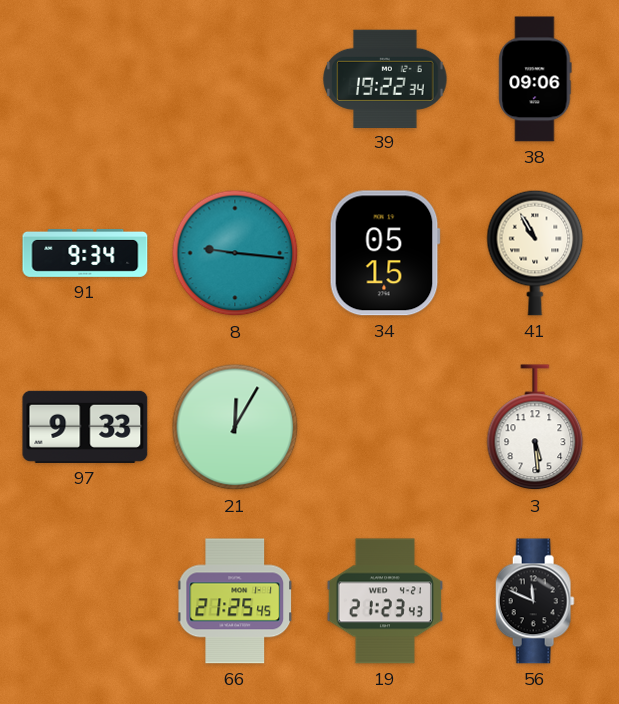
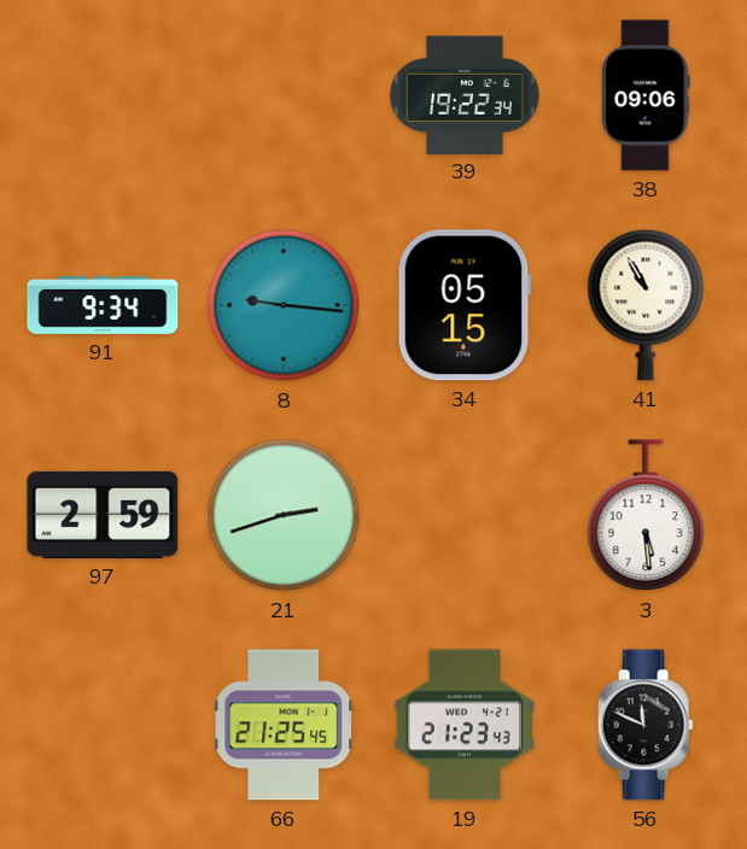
97: 9:33 -> 2:59
21: 12:05 -> 2:42
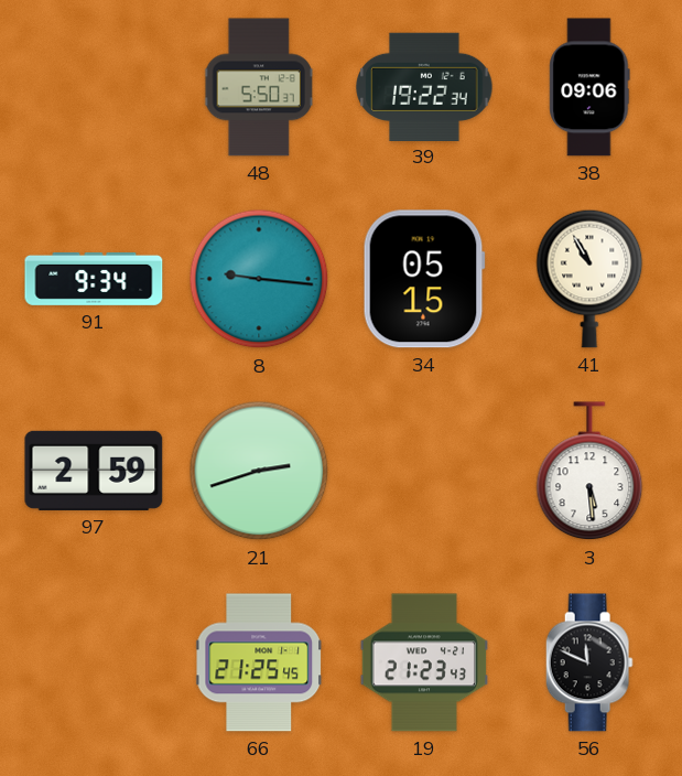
48: none -> 5:50
